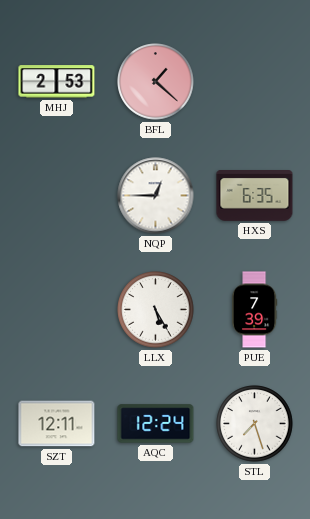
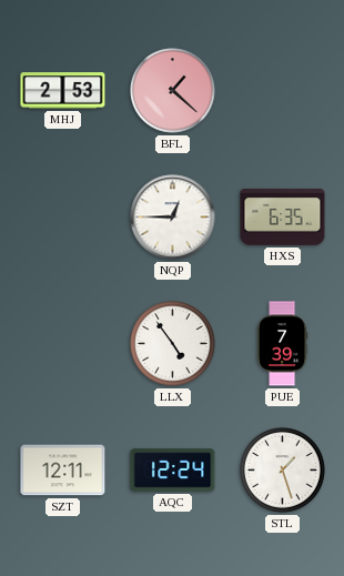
LLX: 5:25 -> 4:54
STL: 7:27 -> 1:27
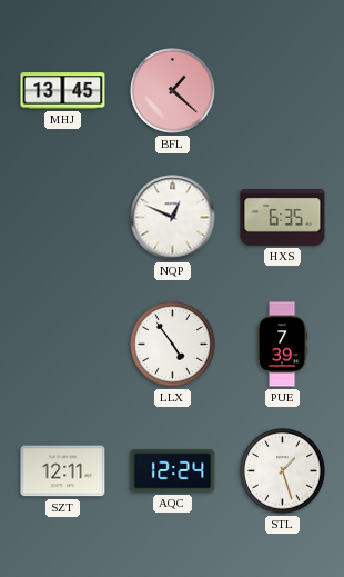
MHJ: 2:53 -> 13:45
NQP: 12:45 -> 12:49
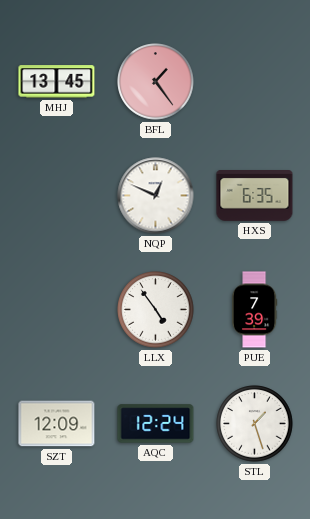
BFL: 1:22 -> 1:24
SZT: 12:11 -> 12:09
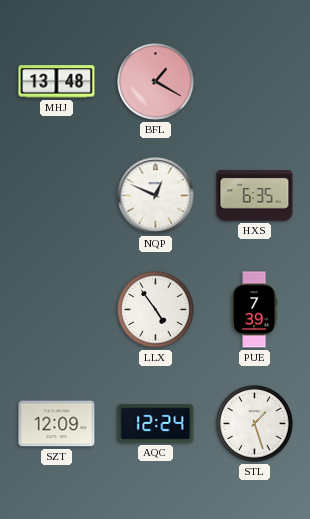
MHJ: 13:45 -> 13:48
BFL: 1:24 -> 1:20
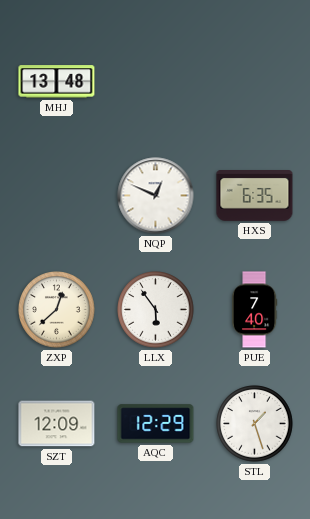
BFL: 1:20 -> none
ZXP: none -> 12:38
LLX: 4:54 -> 5:54
PUE: 7:39 -> 7:40
AQC: 12:24 -> 12:29
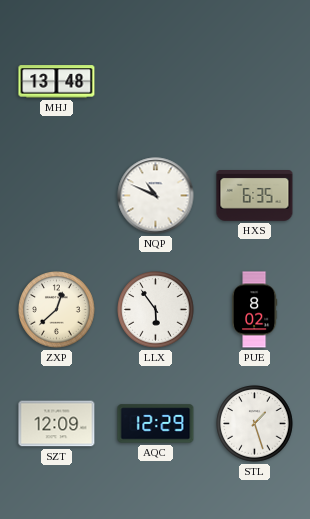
NQP: 12:49 -> 10:49
PUE: 7:40 -> 8:02
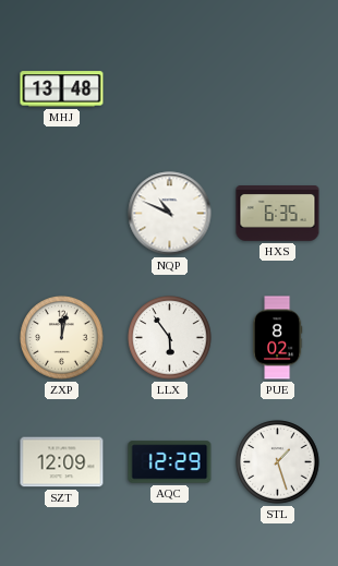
ZXP: 12:38 -> 12:02
